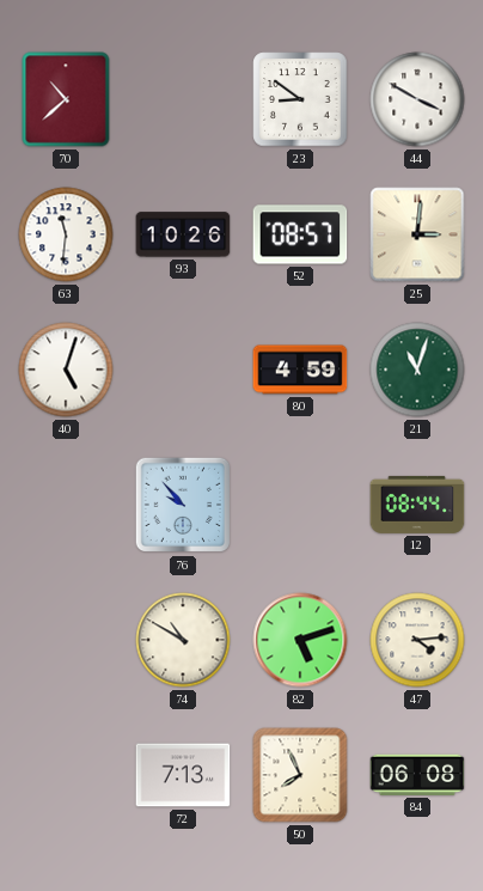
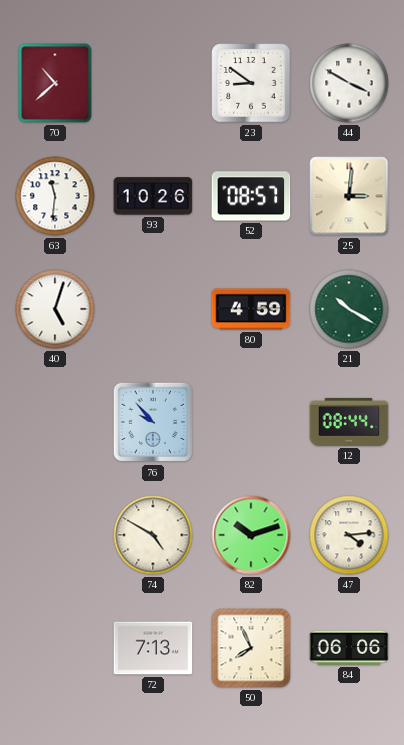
21: 11:03 -> 10:20
74: 10:50 -> 4:50
82: 5:12 -> 10:12
84: 06:08 -> 06:06
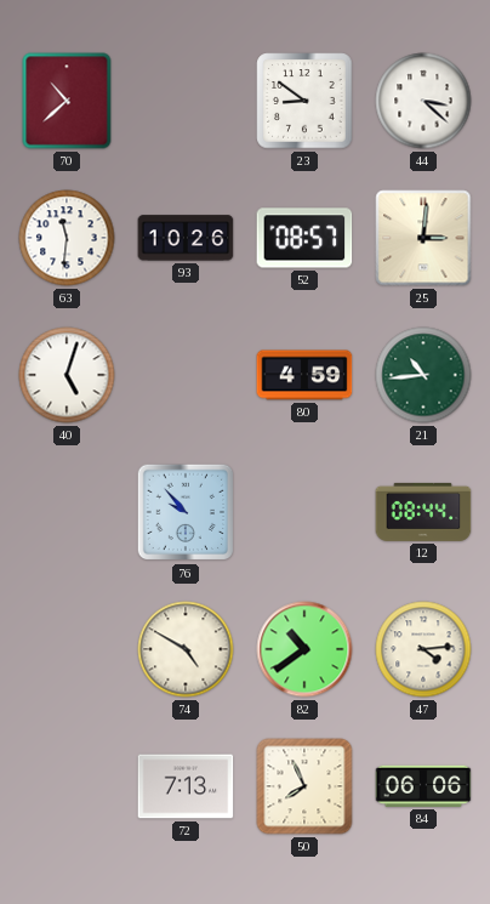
44: 3:50 -> 3:22
21: 10:20 -> 10:44
82: 10:12 -> 10:39
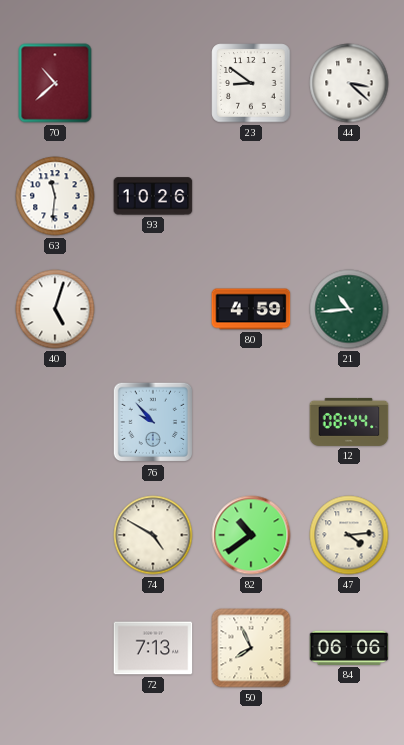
52: 08:57 -> none
25: 3:01 -> none
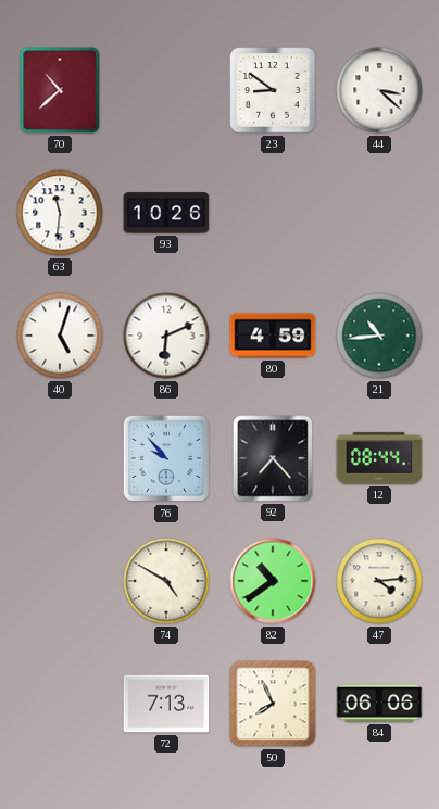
86: none -> 6:11
92: none -> 7:23
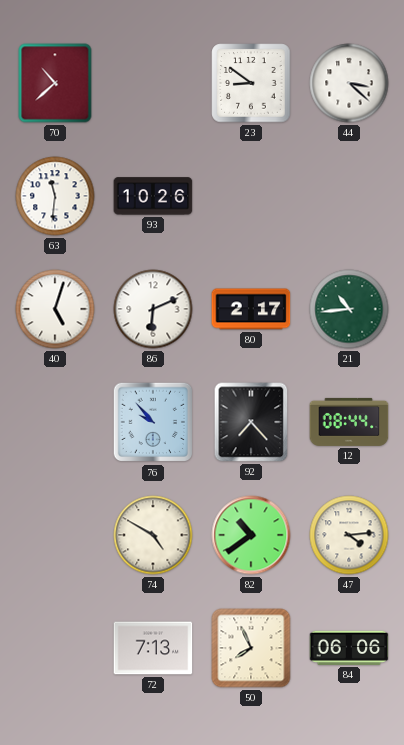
80: 4:59 -> 2:17
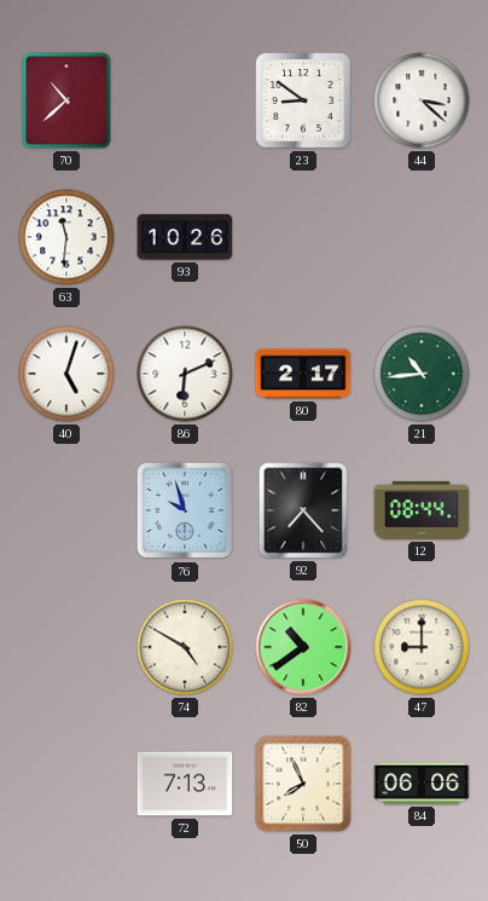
76: 9:53 -> 9:57
47: 4:14 -> 9:00
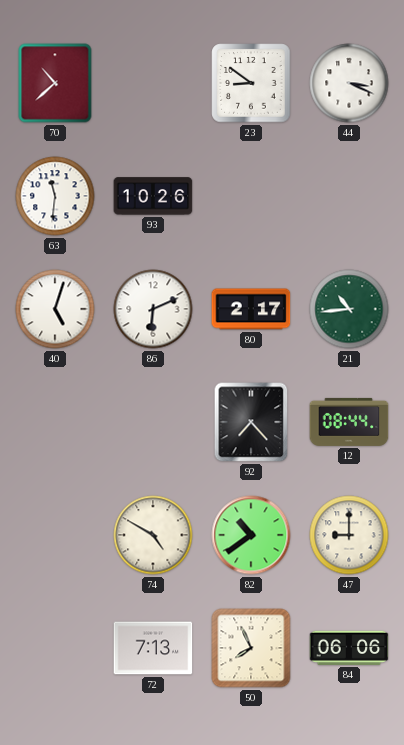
44: 3:22 -> 3:19
76: 9:57 -> none
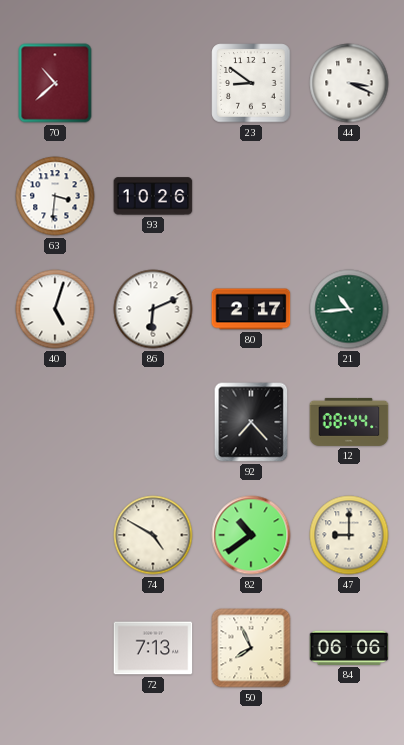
63: 11:31 -> 3:31
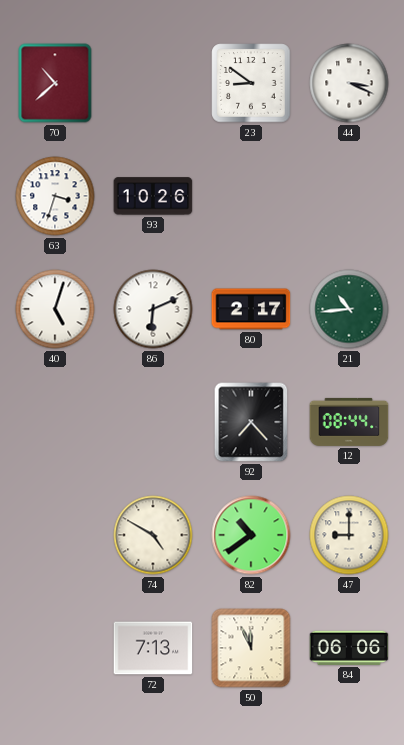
63: 3:31 -> 3:33
50: 7:56 -> 11:56
